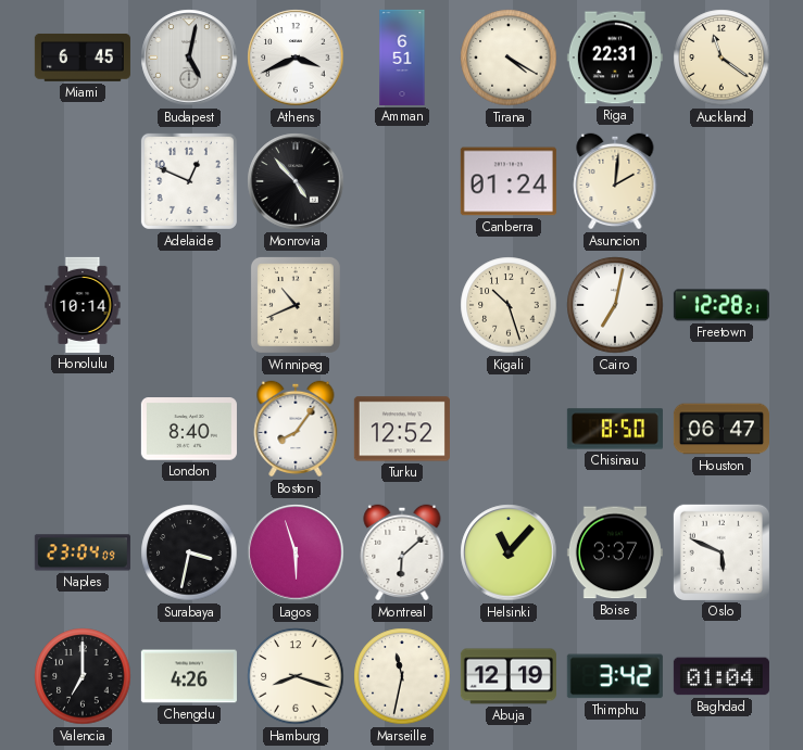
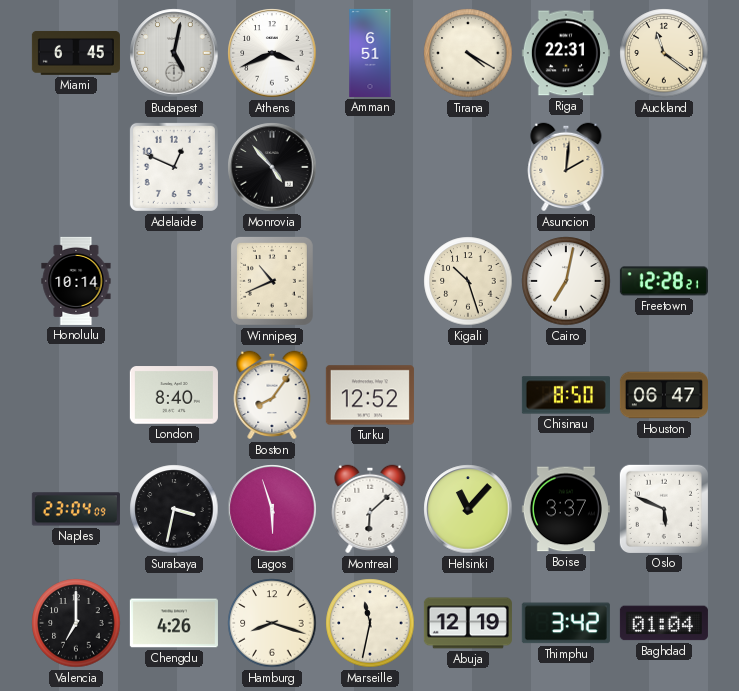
Canberra: 01:24 -> none
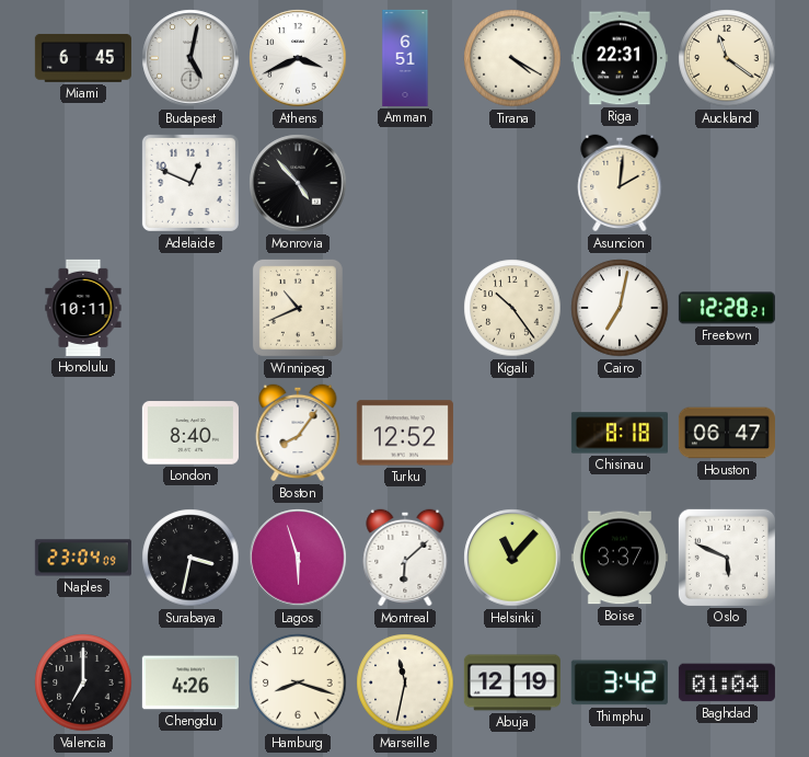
Honolulu: 10:14 -> 10:11
Kigali: 10:27 -> 10:24
Chisinau: 8:50 -> 8:18
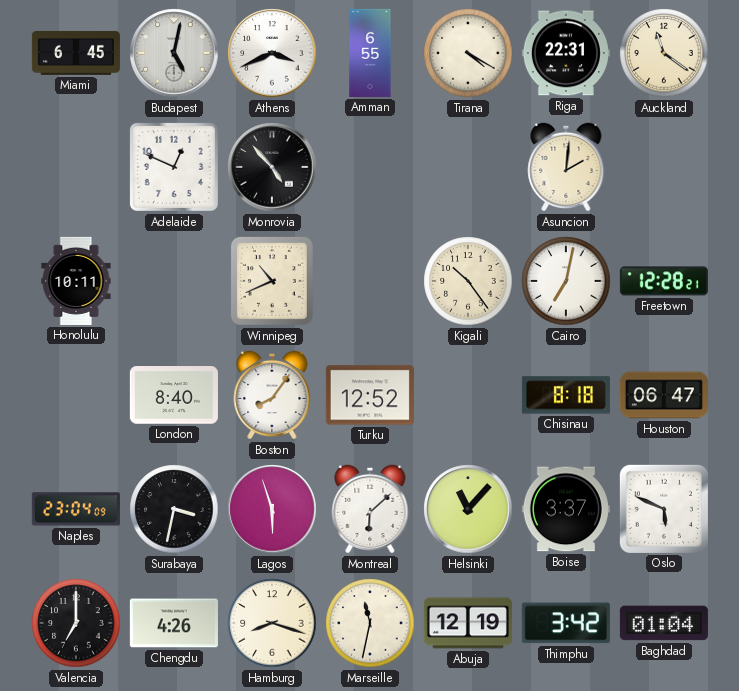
Amman: 6:51 -> 6:55
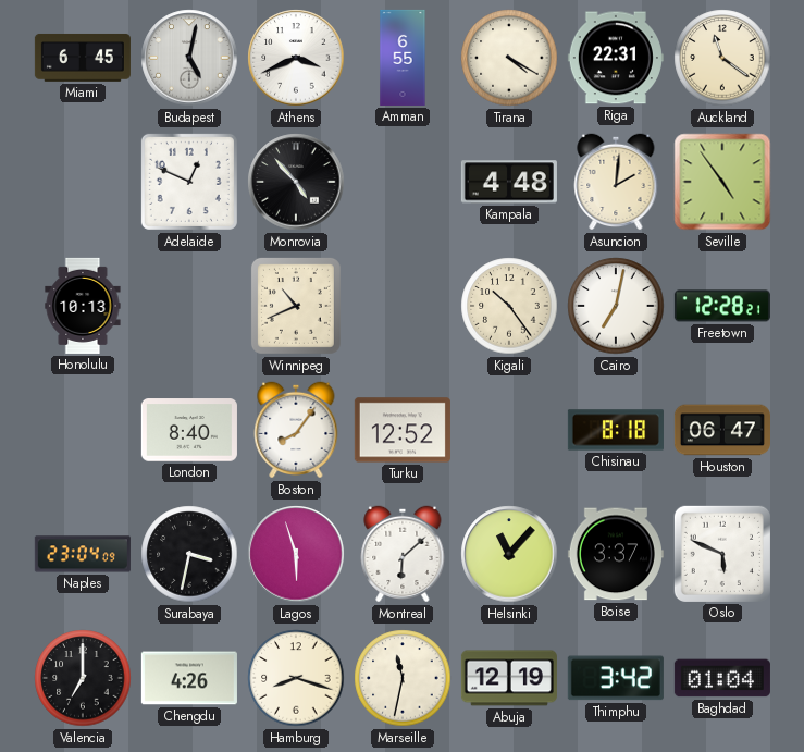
Kampala: none -> 4:48
Seville: none -> 4:54
Honolulu: 10:11 -> 10:13
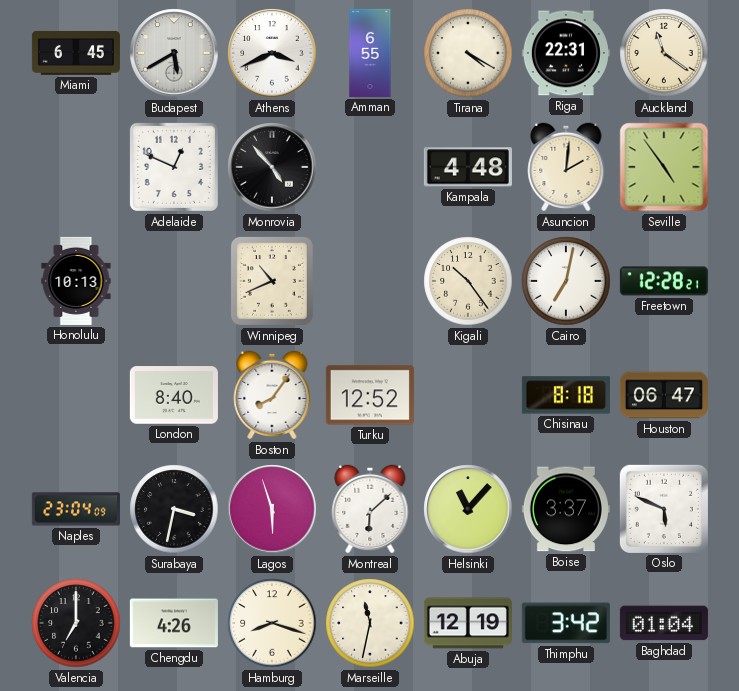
Budapest: 5:02 -> 5:40
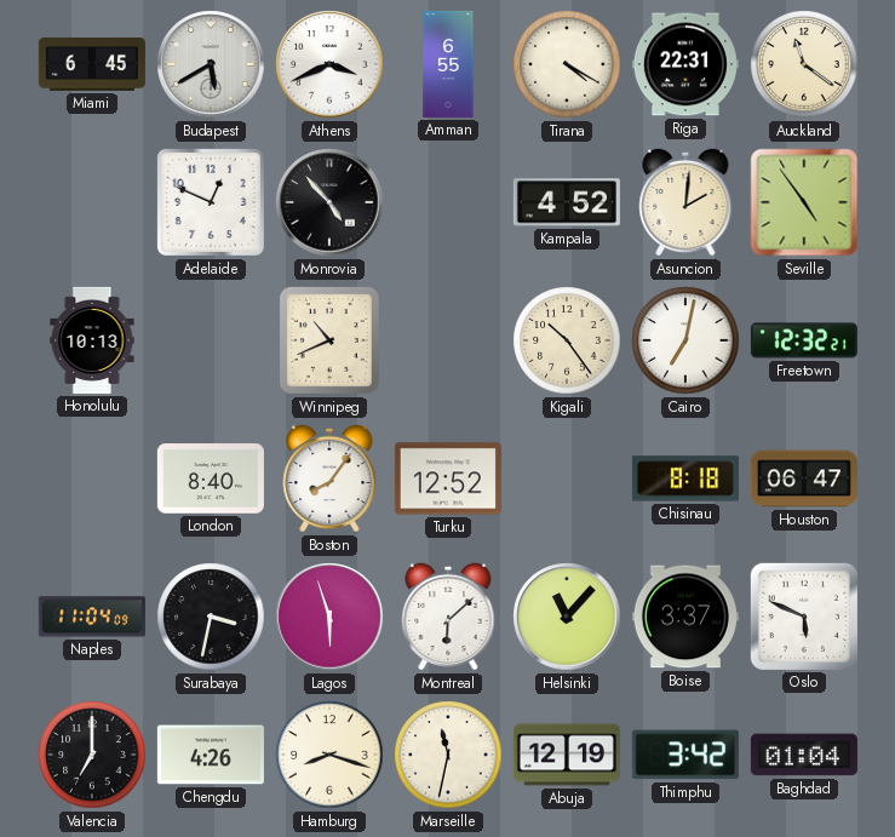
Kampala: 4:48 -> 4:52
Freetown: 12:28 -> 12:32
Naples: 23:04 -> 11:04
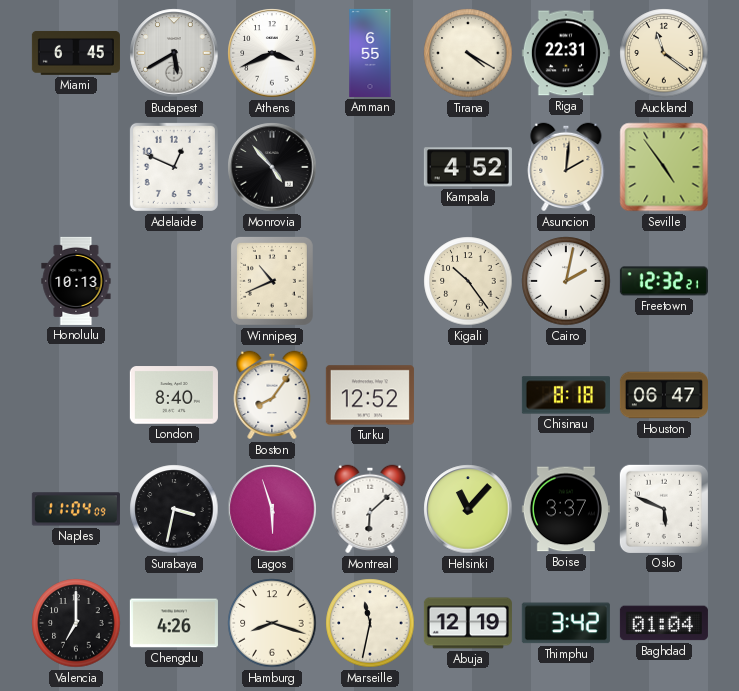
Cairo: 7:02 -> 2:02
